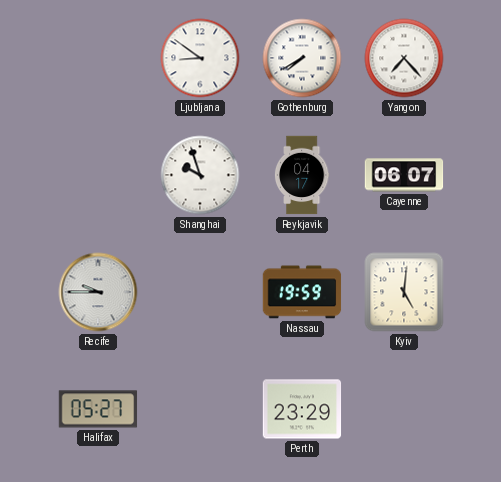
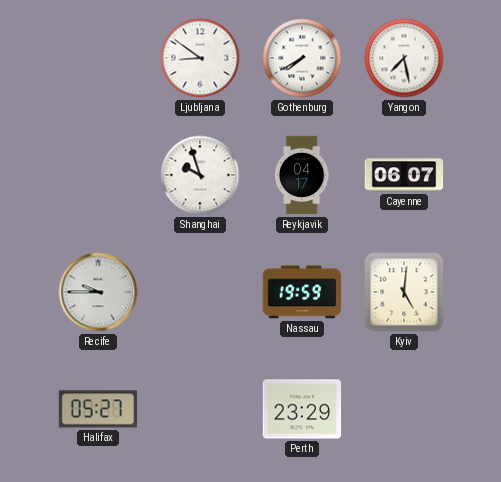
Yangon: 7:23 -> 7:28
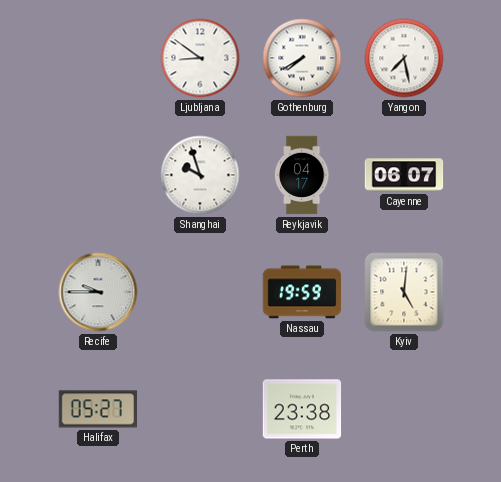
Perth: 23:29 -> 23:38
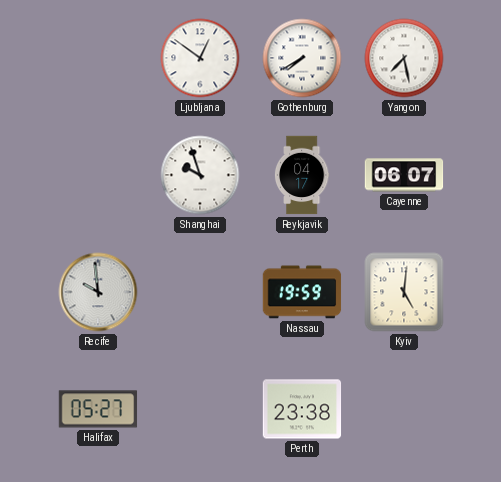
Ljubljana: 8:51 -> 12:51
Recife: 9:45 -> 9:59
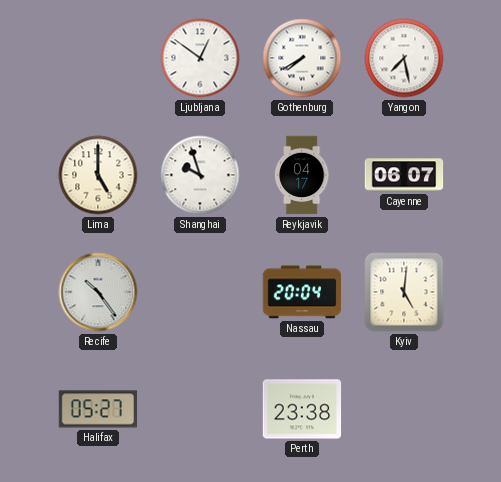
Lima: none -> 5:00
Recife: 9:59 -> 10:24
Nassau: 19:59 -> 20:04
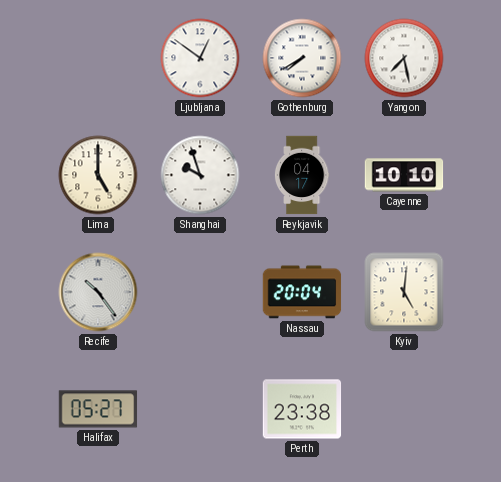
Cayenne: 06:07 -> 10:10
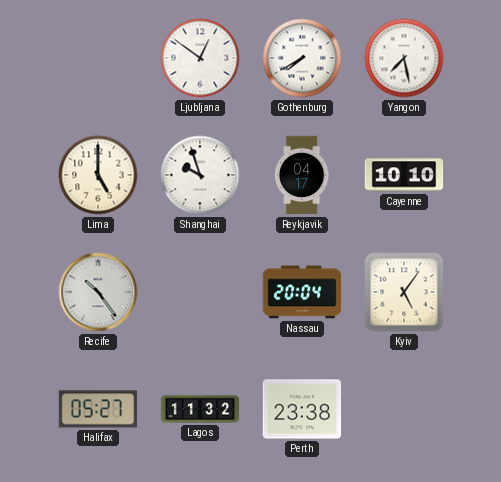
Kyiv: 5:01 -> 5:06
Lagos: none -> 11:32
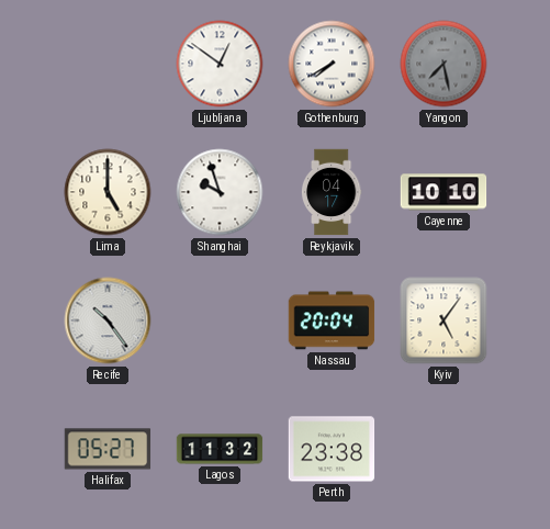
Yangon dial: white -> grey
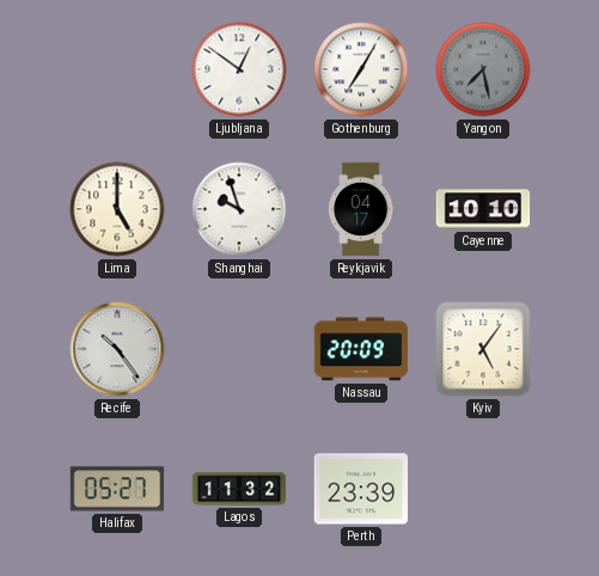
Gothenburg: 7:40 -> 7:05
Nassau: 20:04 -> 20:09
Perth: 23:38 -> 23:39
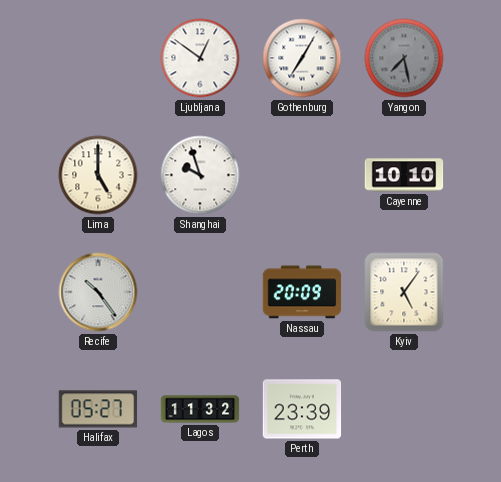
Reykjavik: 04:17 -> none
